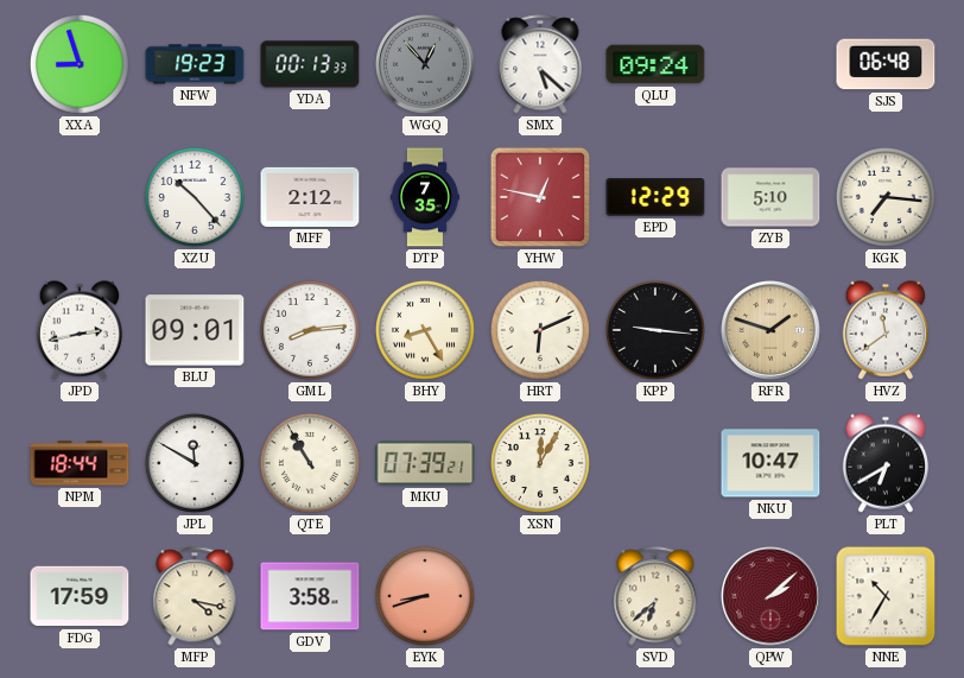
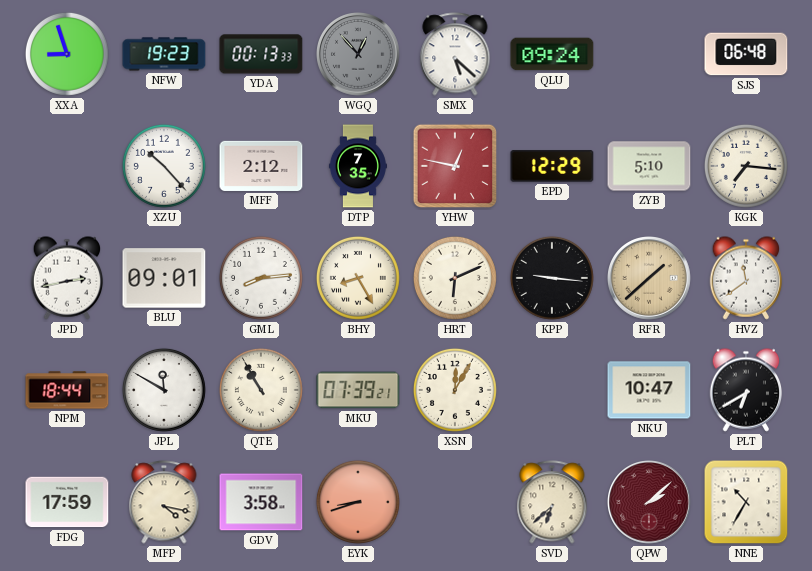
RFR: 1:48 -> 1:38
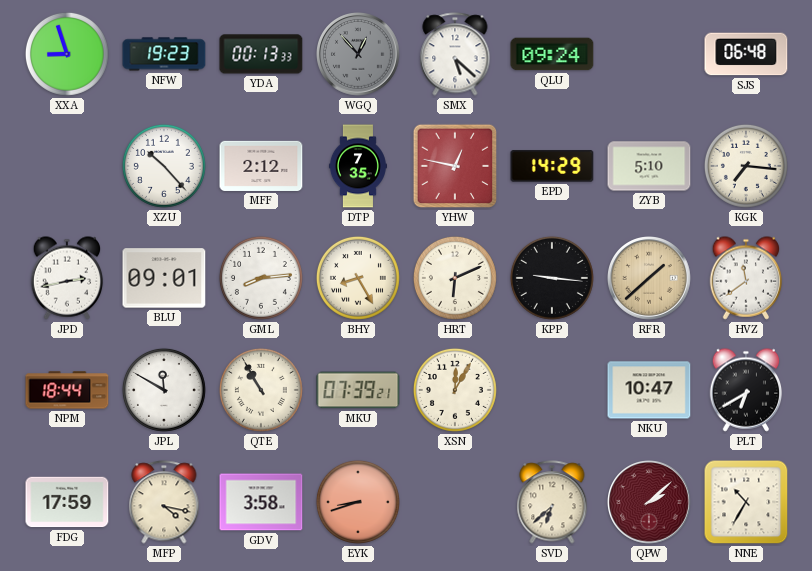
EPD: 12:29 -> 14:29
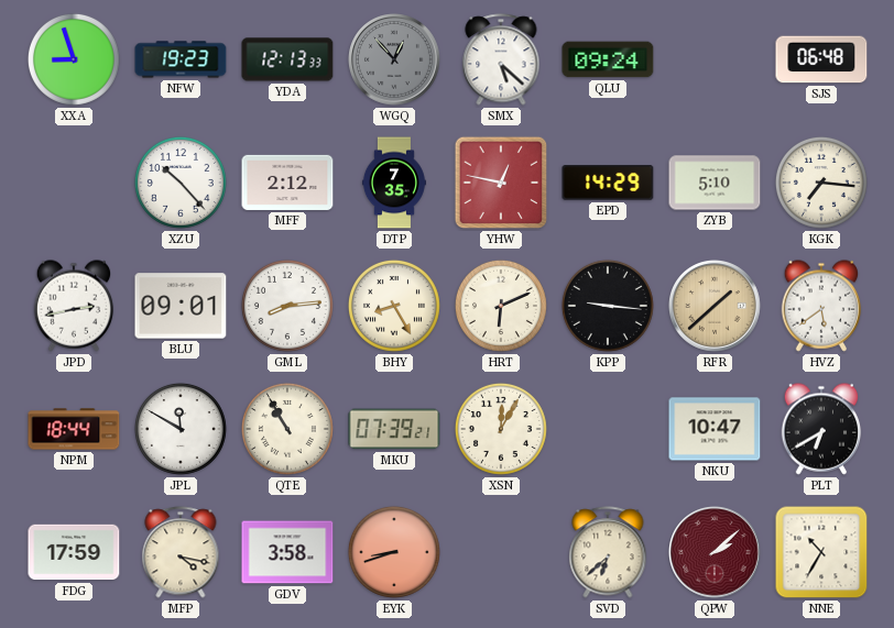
YDA: 00:13 -> 12:13
HVZ: 11:39 -> 5:39
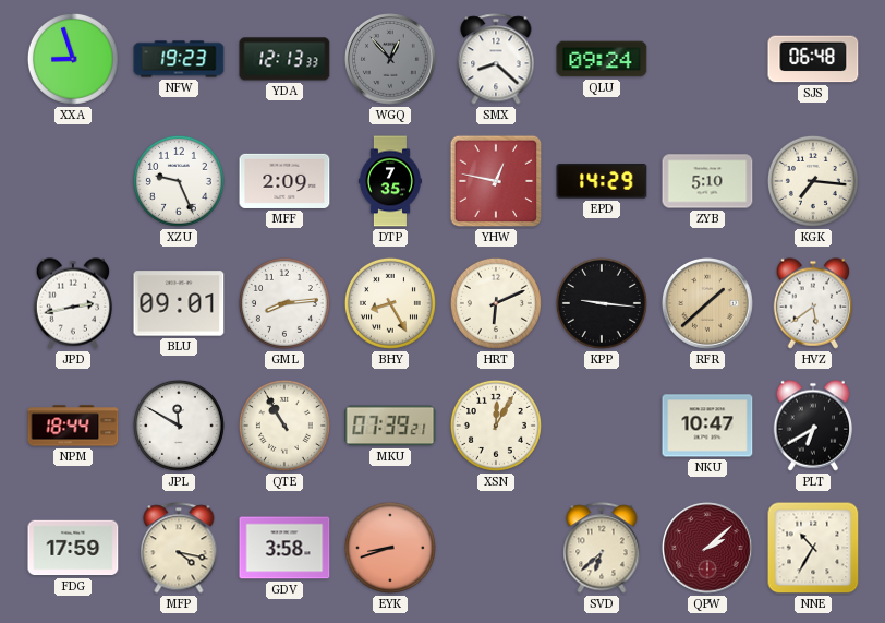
SMX: 5:22 -> 8:22
XZU: 10:23 -> 9:26
MFF: 2:12 -> 2:09
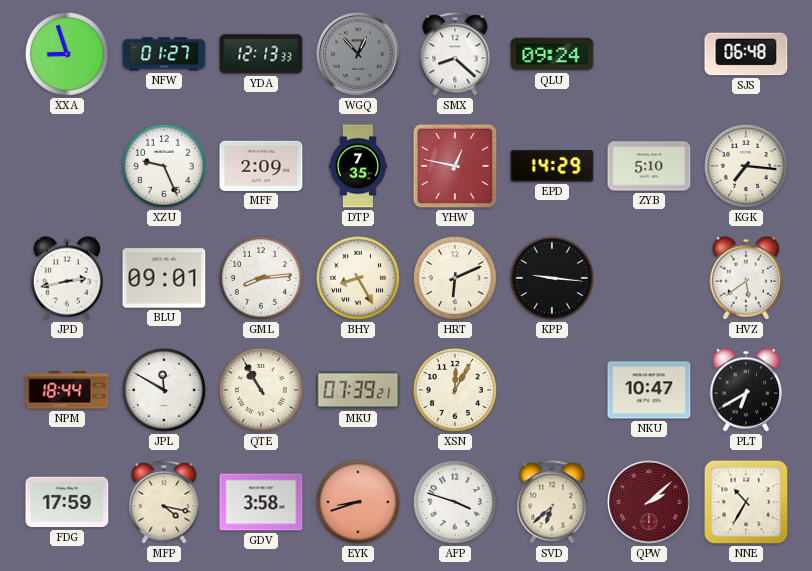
NFW: 19:23 -> 01:27
RFR: 1:38 -> none
AFP: none -> 3:48
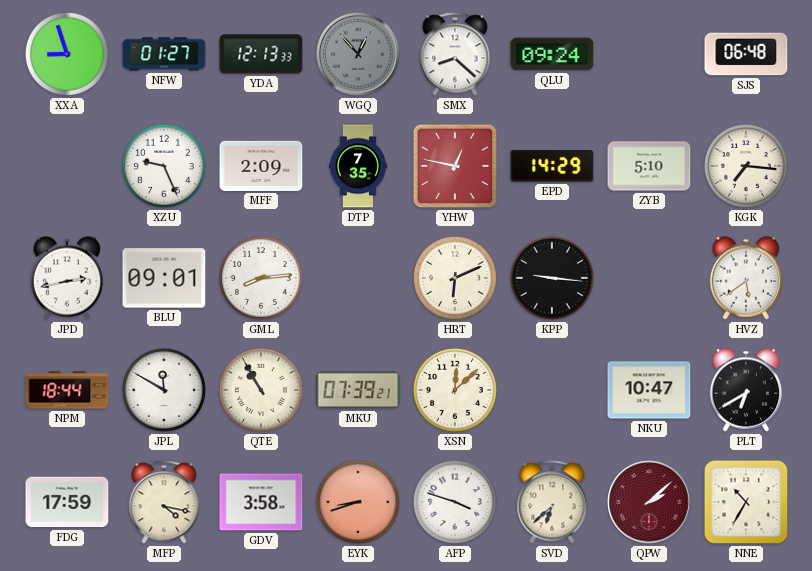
BHY: 8:25 -> none
XSN: 12:05 -> 12:08
